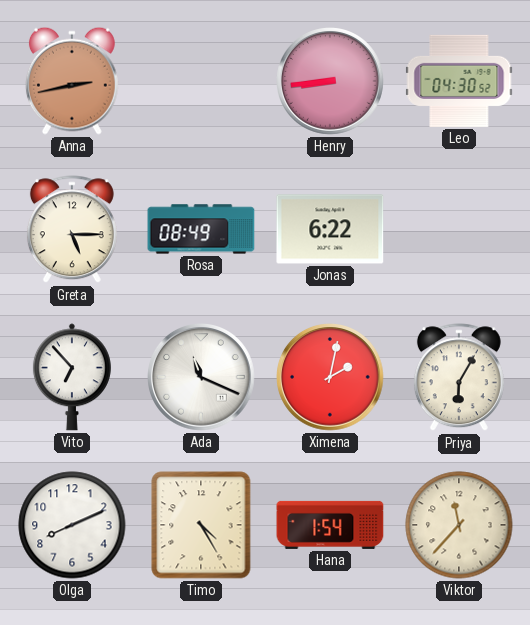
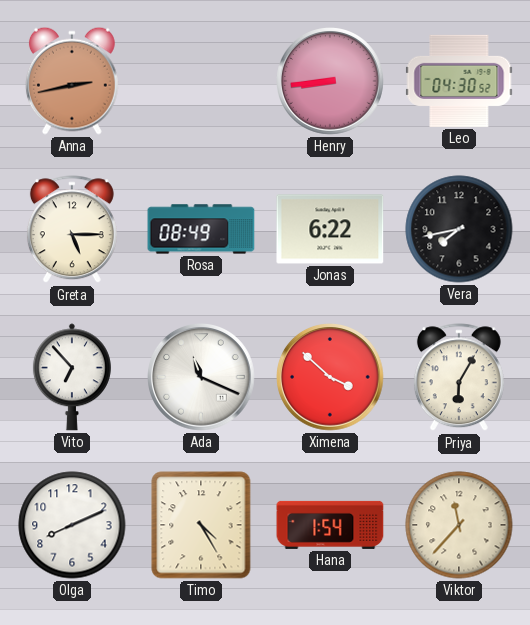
Vera: none -> 7:43
Ximena: 2:02 -> 3:52
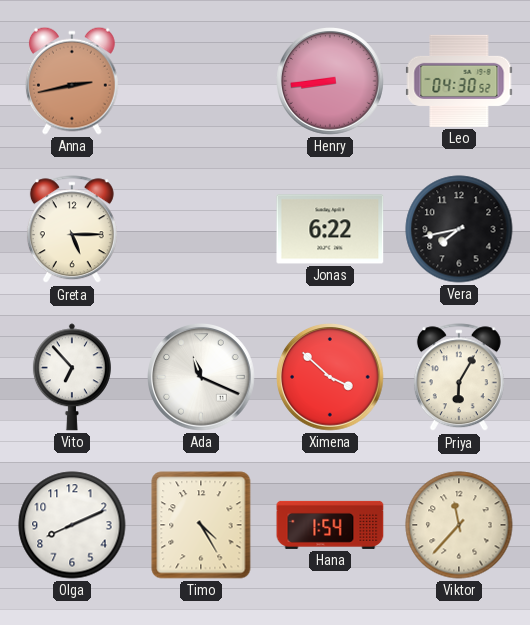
Rosa: 08:49 -> none
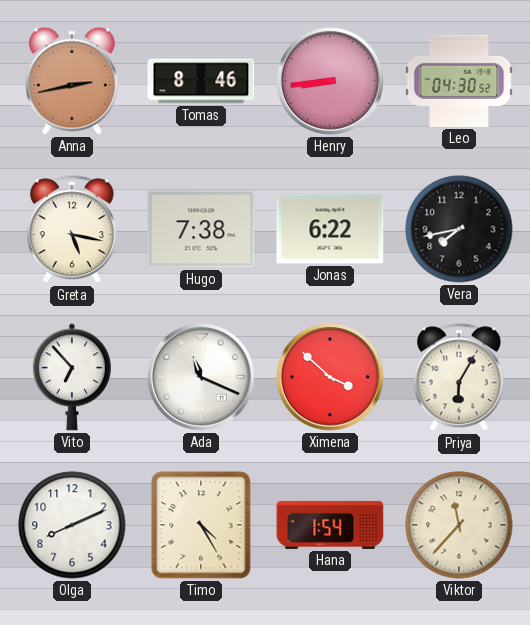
Tomas: none -> 8:46
Greta: 5:15 -> 5:17
Hugo: none -> 7:38
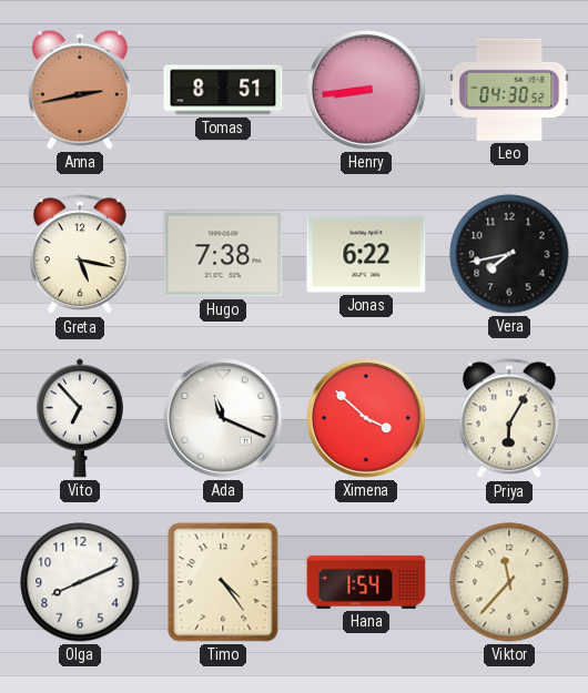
Tomas: 8:46 -> 8:51
Timo: 4:25 -> 4:24
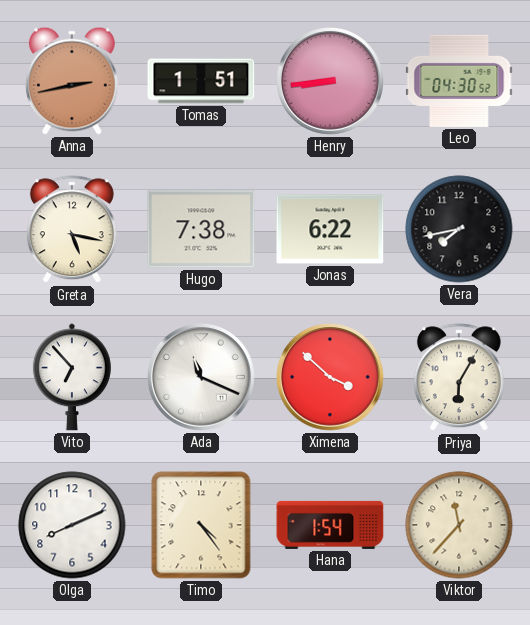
Tomas: 8:51 -> 1:51
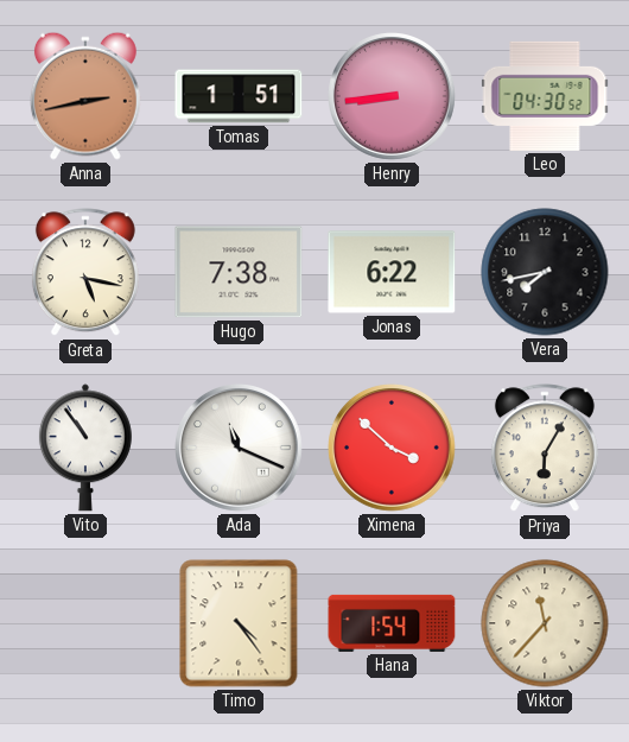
Vito: 6:53 -> 10:54
Olga: 8:11 -> none
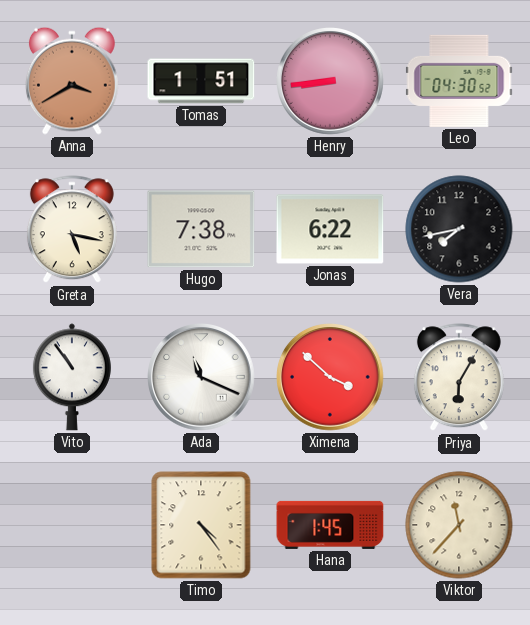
Anna: 2:43 -> 3:40
Hana: 1:54 -> 1:45
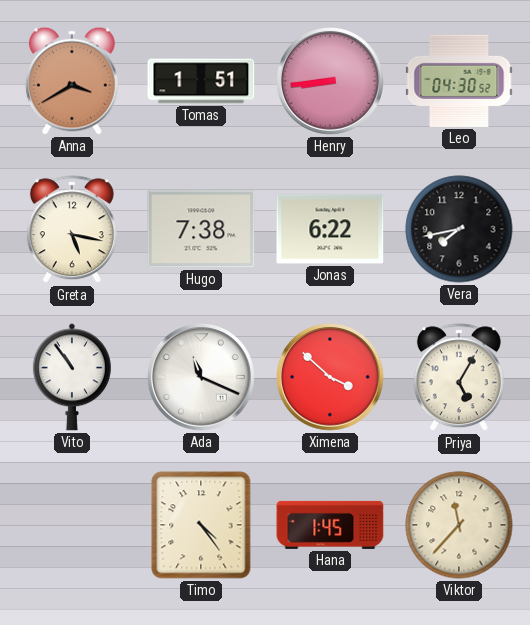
Priya: 6:05 -> 5:05
